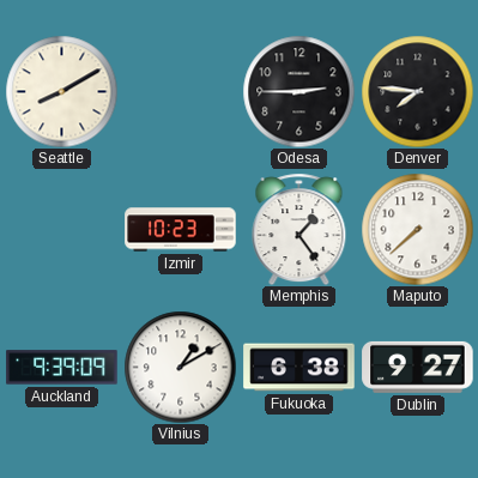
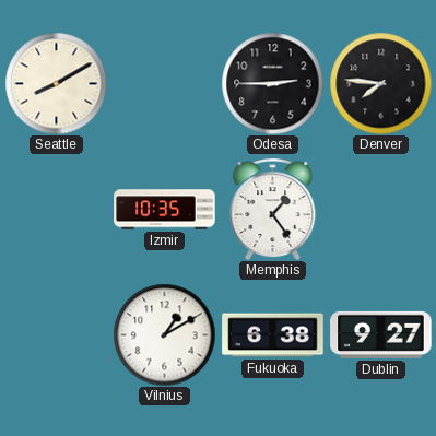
Izmir: 10:23 -> 10:35
Maputo: 7:38 -> none
Auckland: 9:39 -> none
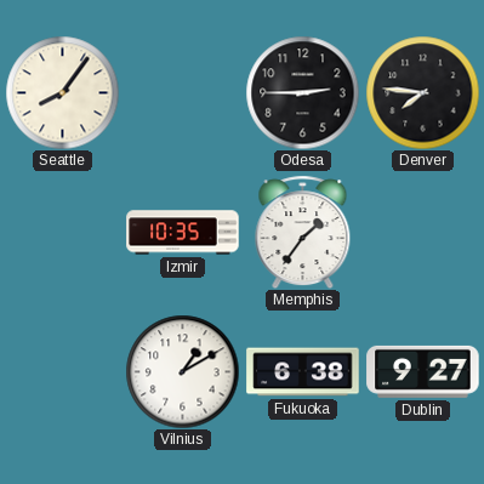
Seattle: 8:10 -> 8:06
Memphis: 1:24 -> 1:36
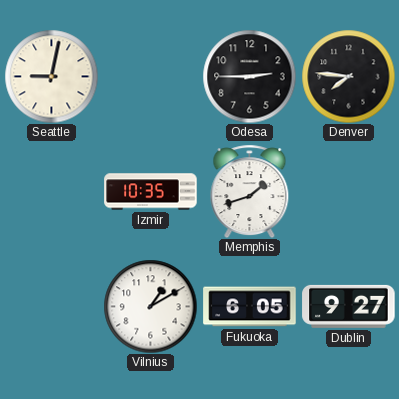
Seattle: 8:06 -> 9:02
Memphis: 1:36 -> 1:42
Fukuoka: 6:38 -> 6:05
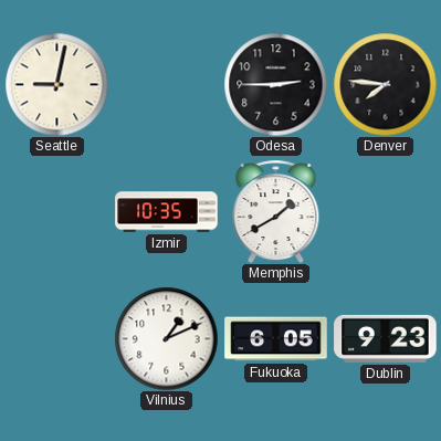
Memphis: 1:42 -> 1:40
Vilnius: 1:10 -> 1:11
Dublin: 9:27 -> 9:23
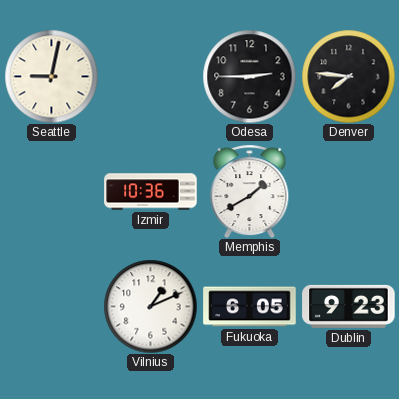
Izmir: 10:35 -> 10:36
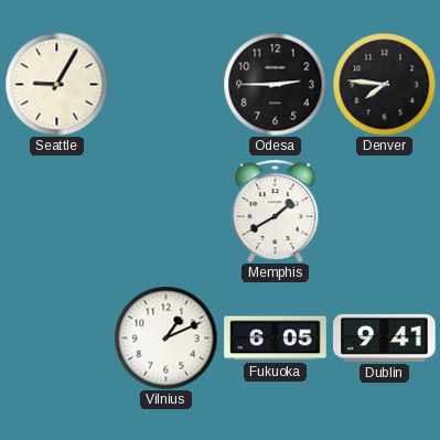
Seattle: 9:02 -> 9:05
Izmir: 10:36 -> none
Dublin: 9:23 -> 9:41
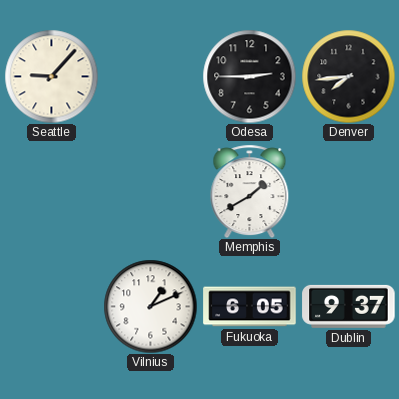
Seattle: 9:05 -> 9:07
Denver: 7:46 -> 7:44
Dublin: 9:41 -> 9:37
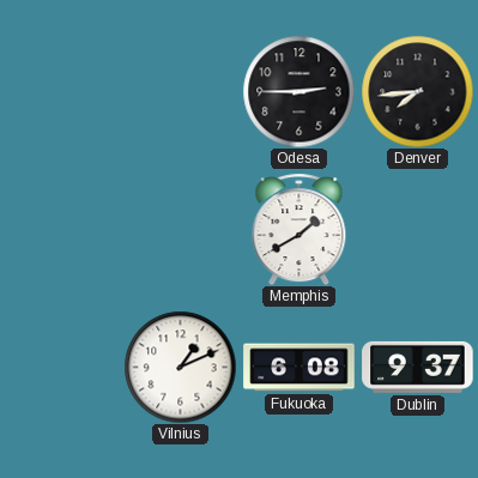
Seattle: 9:07 -> none
Fukuoka: 6:05 -> 6:08
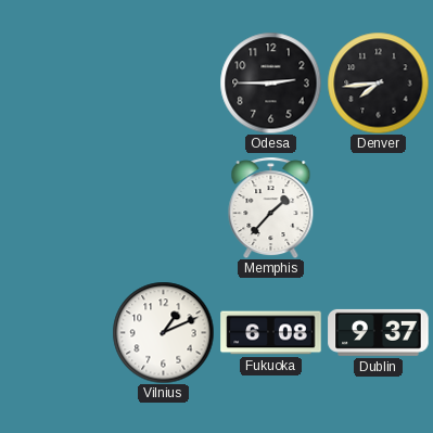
Memphis: 1:40 -> 1:37
